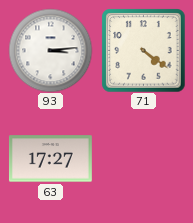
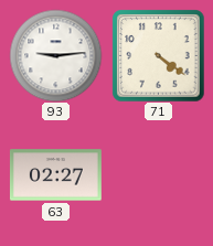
93: 3:14 -> 9:14
63: 17:27 -> 02:27
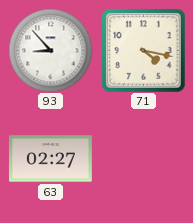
93: 9:14 -> 8:53
71: 4:21 -> 4:17
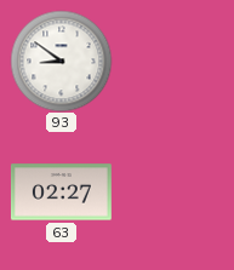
93: 8:53 -> 8:51
71: 4:17 -> none
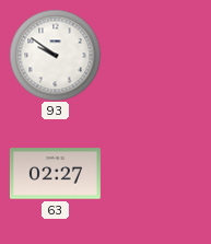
93: 8:51 -> 9:51
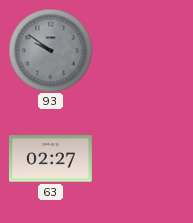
93 dial: white -> grey
